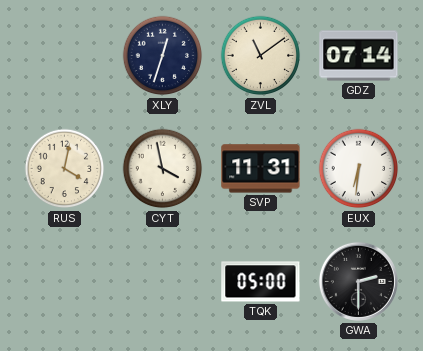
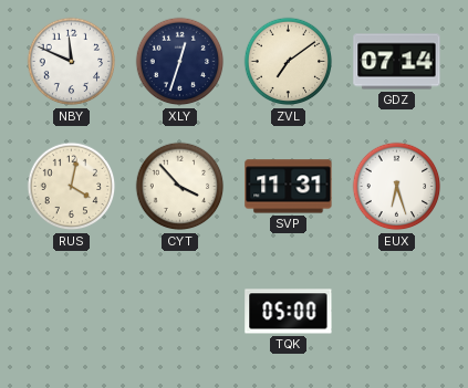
NBY: none -> 11:49
ZVL: 11:09 -> 7:09
CYT: 3:58 -> 3:53
EUX: 6:31 -> 6:27
GWA: 2:30 -> none
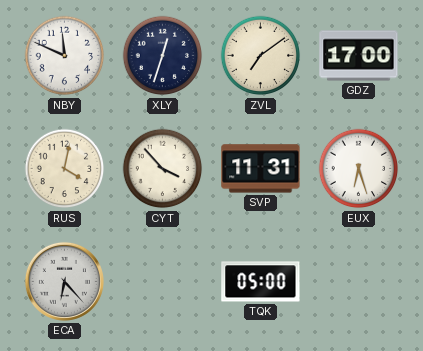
GDZ: 07:14 -> 17:00
ECA: none -> 6:23
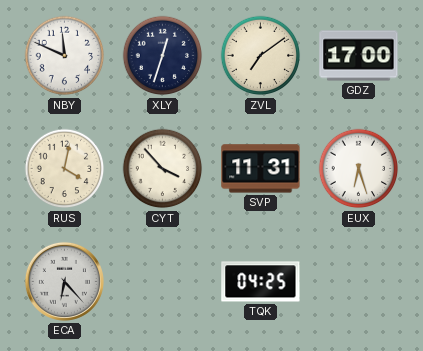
TQK: 05:00 -> 04:25
